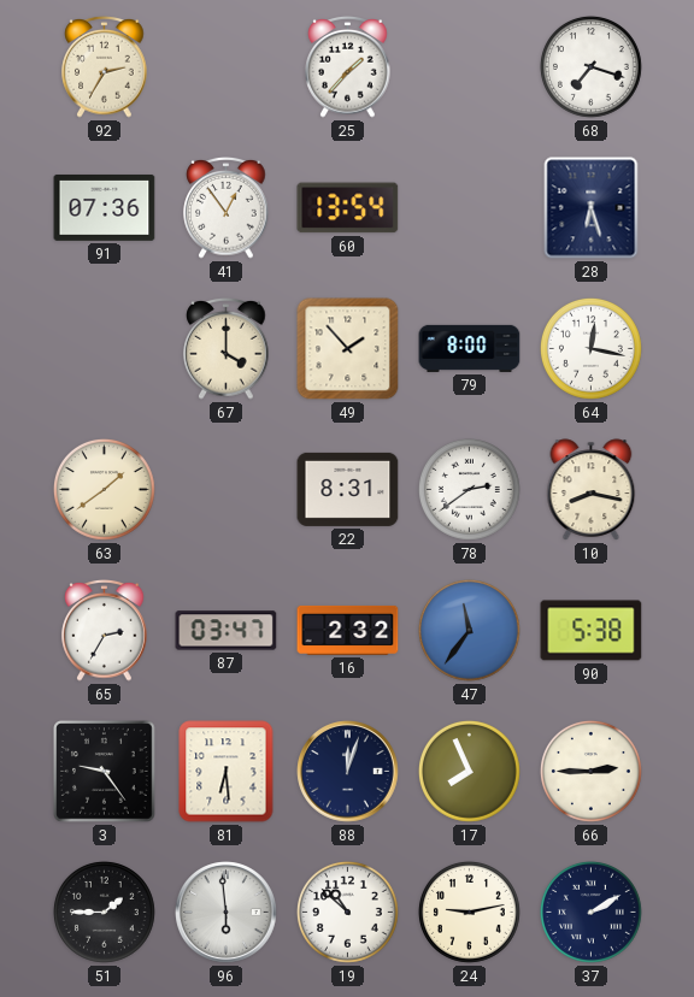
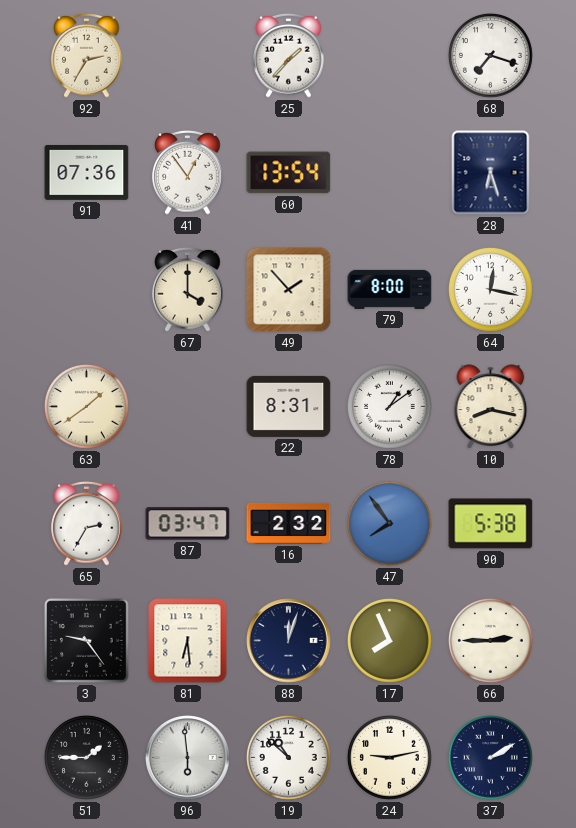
78: 2:39 -> 1:09
47: 11:36 -> 7:54
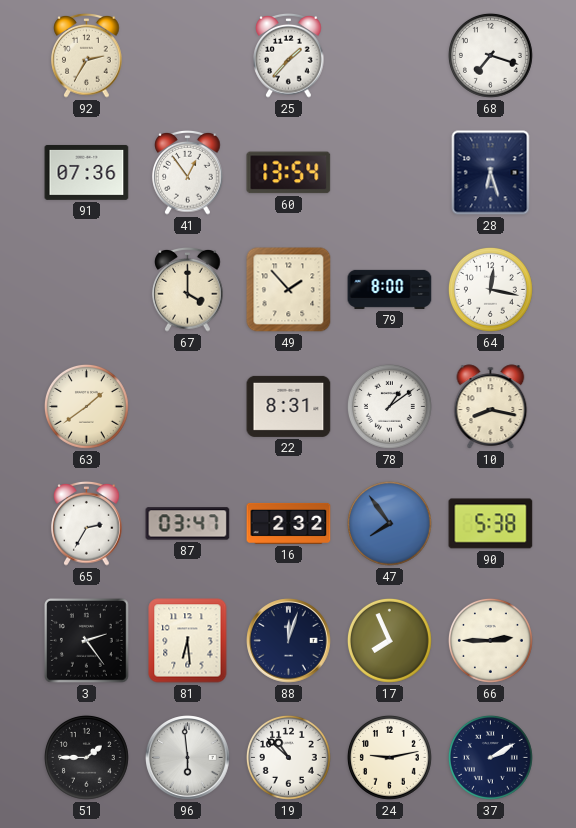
3: 9:24 -> 2:24
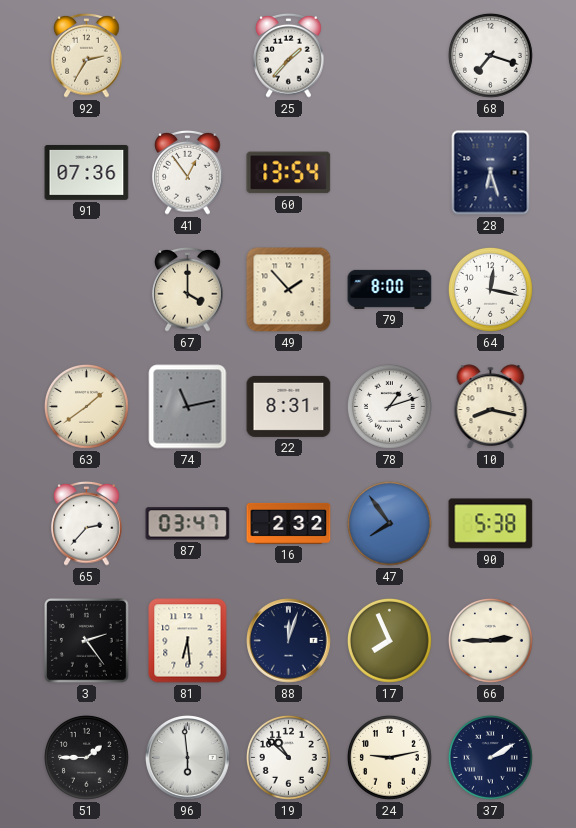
74: none -> 11:13
78: 1:09 -> 1:12
65: 2:35 -> 2:37
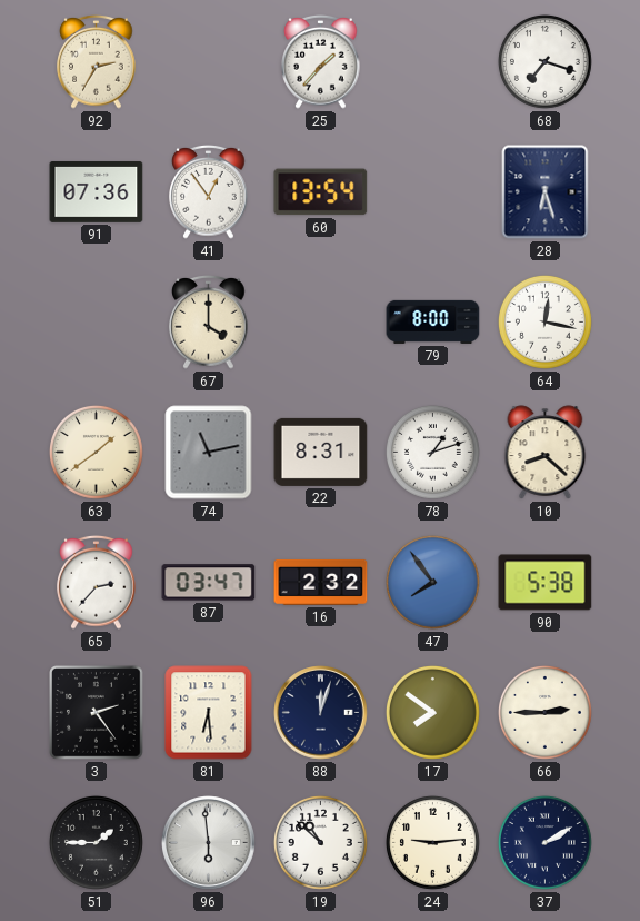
49: 1:53 -> none
10: 8:17 -> 8:22
17: 7:56 -> 7:51
24: 9:13 -> 9:14
